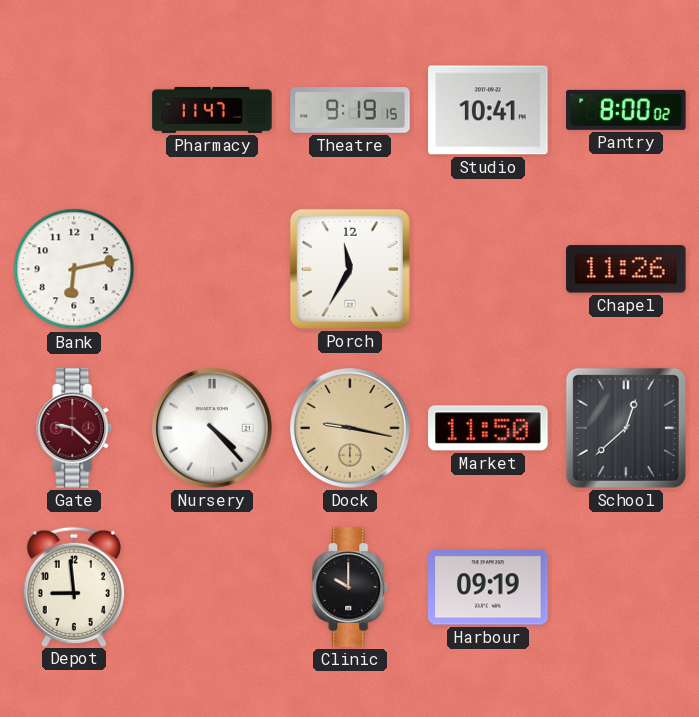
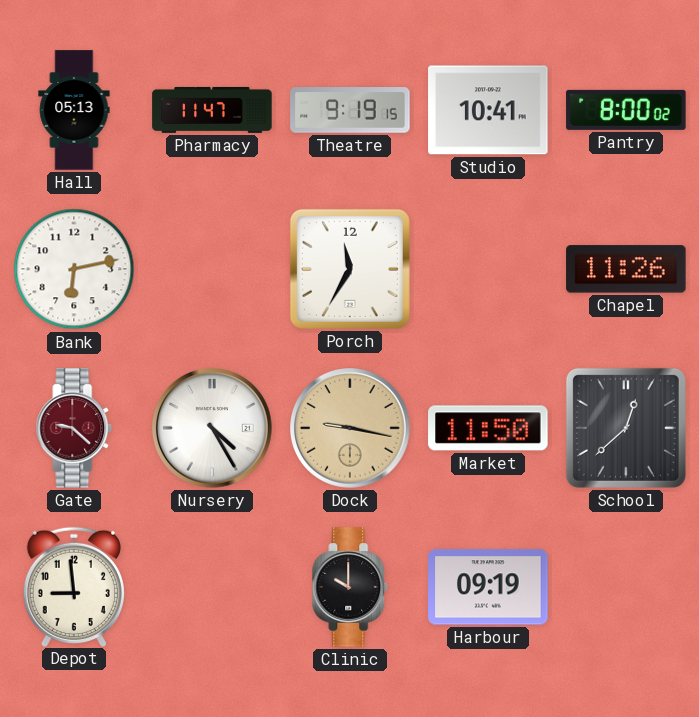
Hall: none -> 05:13
Nursery: 4:23 -> 4:25
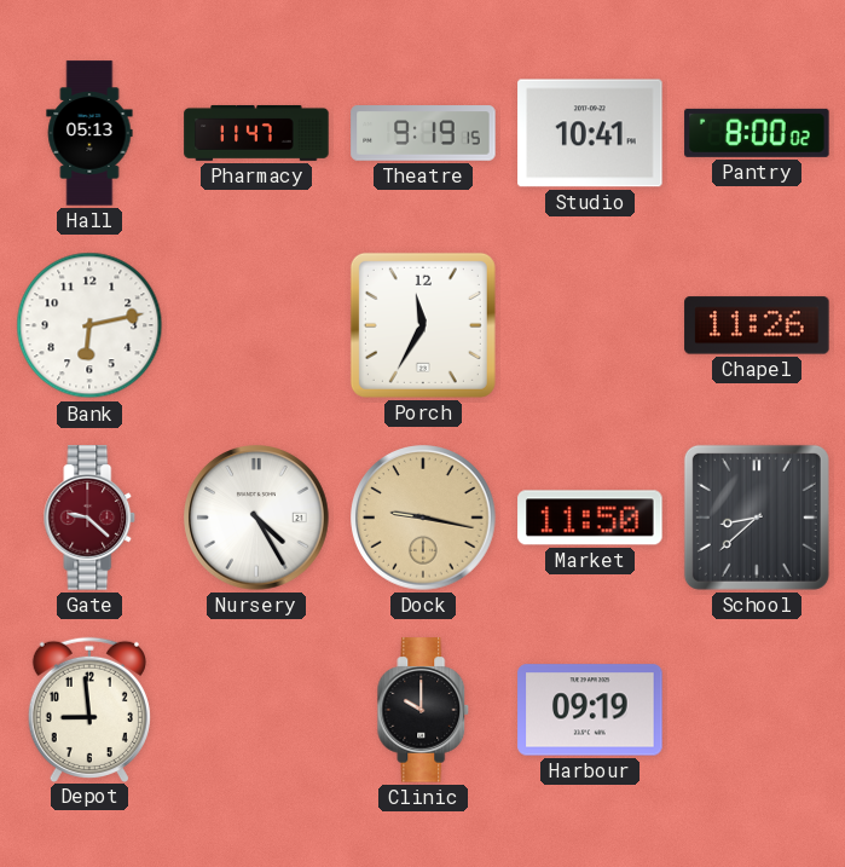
School: 12:38 -> 8:38
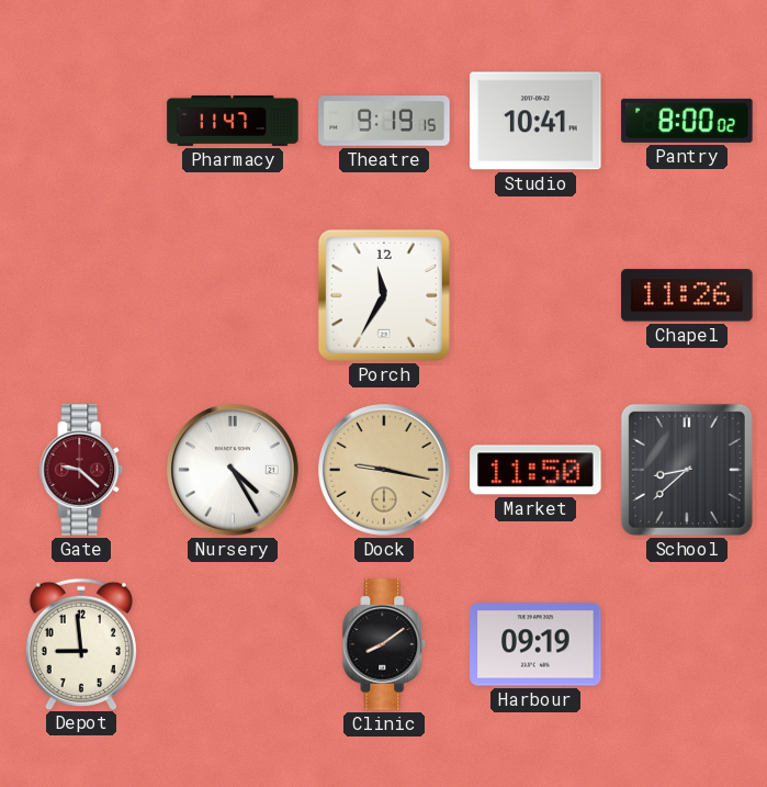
Hall: 05:13 -> none
Bank: 6:13 -> none
Clinic: 10:00 -> 8:09
